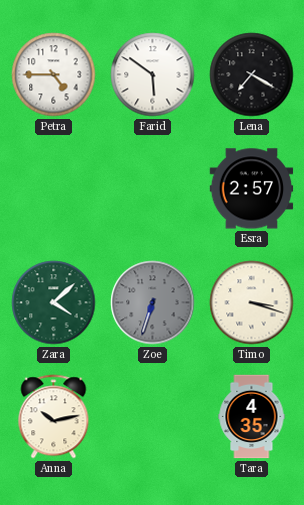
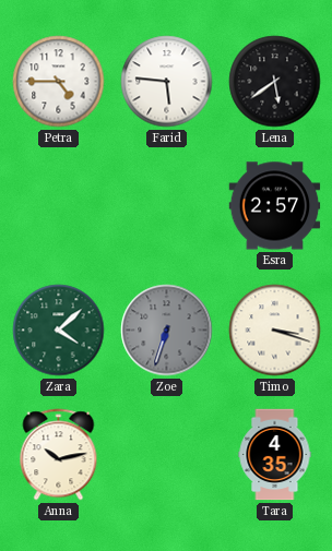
Farid: 5:51 -> 5:46
Lena: 7:20 -> 5:39
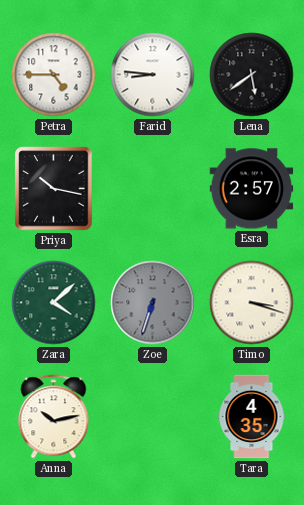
Farid: 5:46 -> 8:46
Priya: none -> 10:17
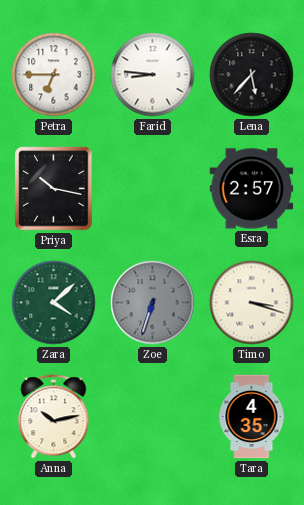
Petra: 4:45 -> 6:45
Lena: 5:39 -> 5:37
